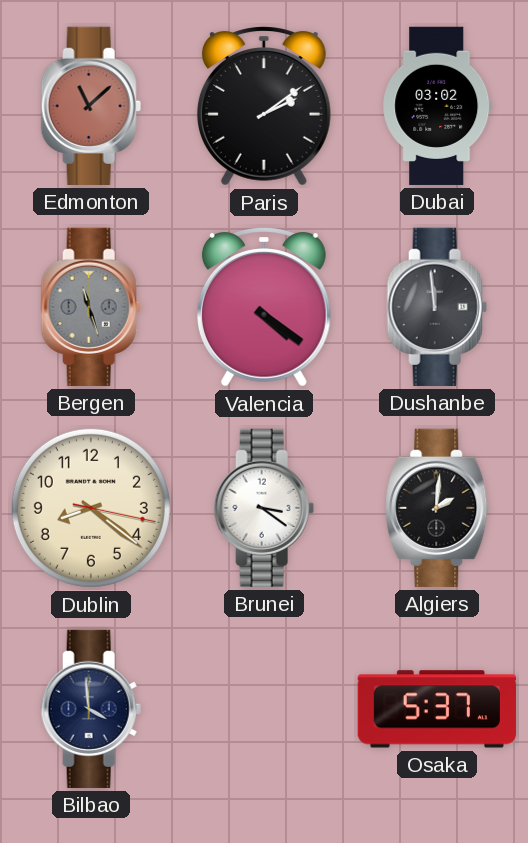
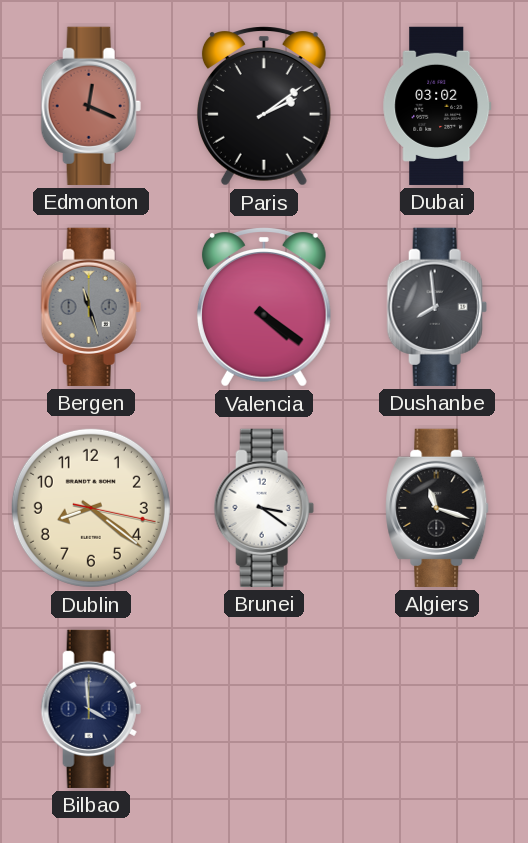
Edmonton: 11:08 -> 12:19
Dushanbe: 11:59 -> 7:59
Algiers: 2:01 -> 11:18
Osaka: 5:37 -> none
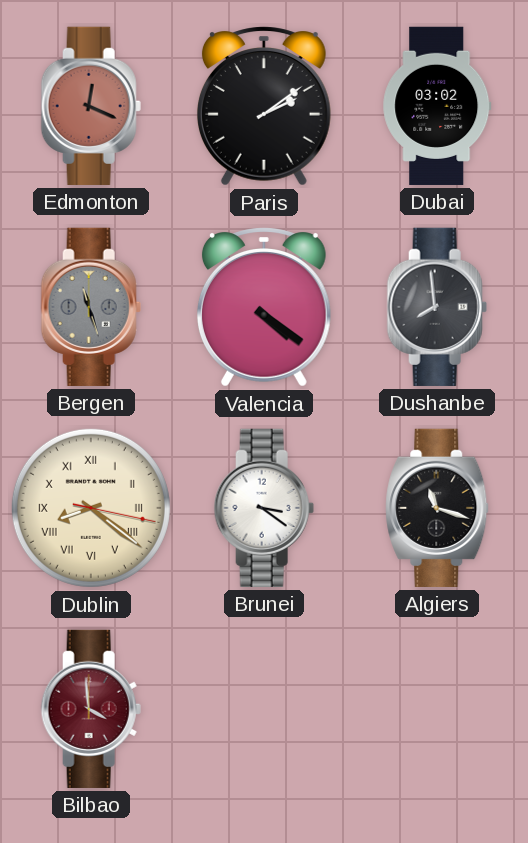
Dublin numerals: Arabic -> Roman
Bilbao dial: navy -> burgundy
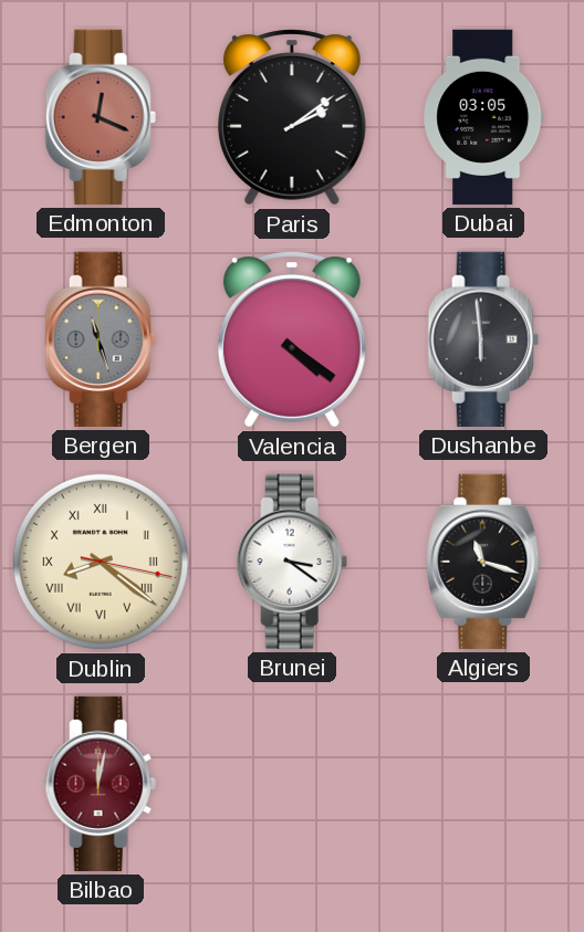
Dubai: 03:02 -> 03:05
Dushanbe: 7:59 -> 5:59
Bilbao: 3:59 -> 12:02
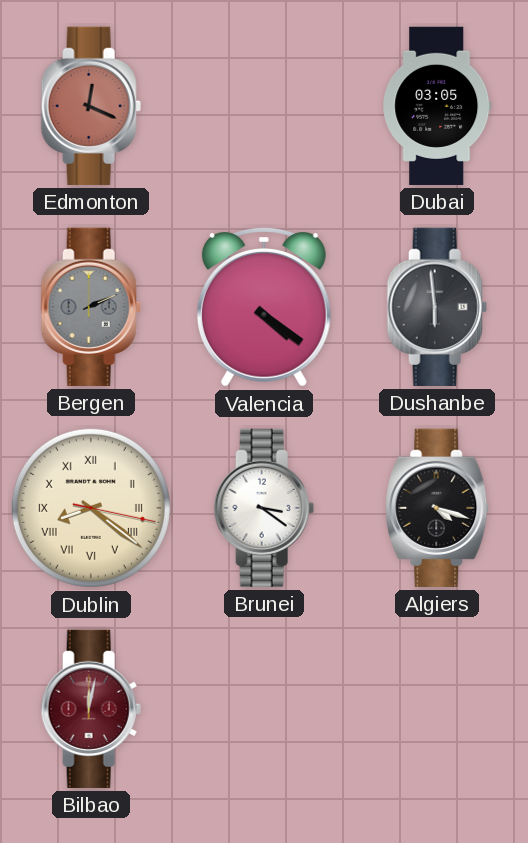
Paris: 2:09 -> none
Bergen: 11:27 -> 2:11
Algiers: 11:18 -> 4:18
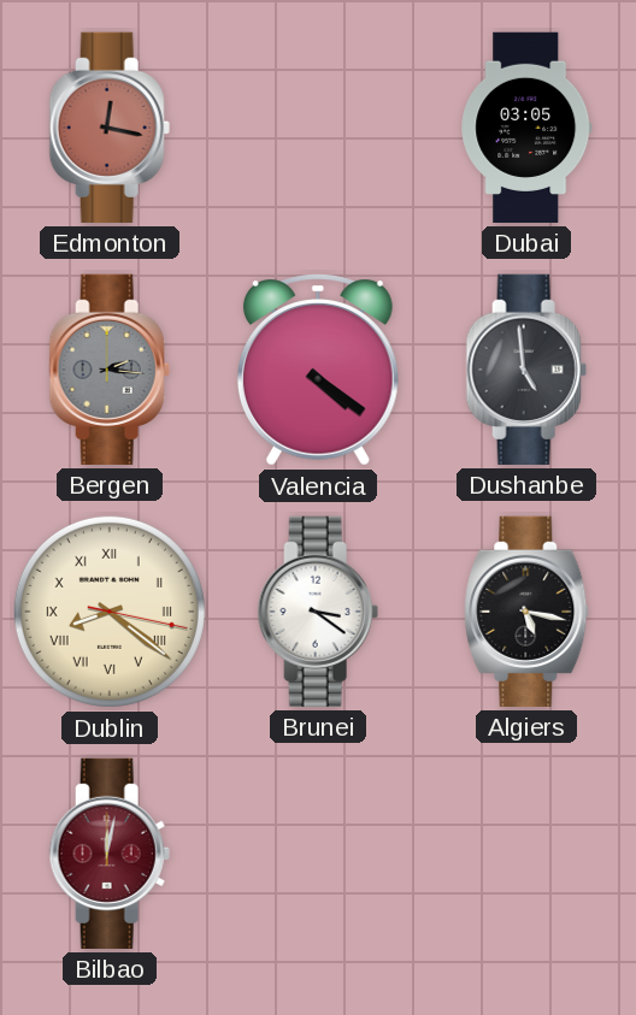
Edmonton: 12:19 -> 12:17
Bergen: 2:11 -> 2:16
Dushanbe: 5:59 -> 4:59
Algiers: 4:18 -> 5:17
